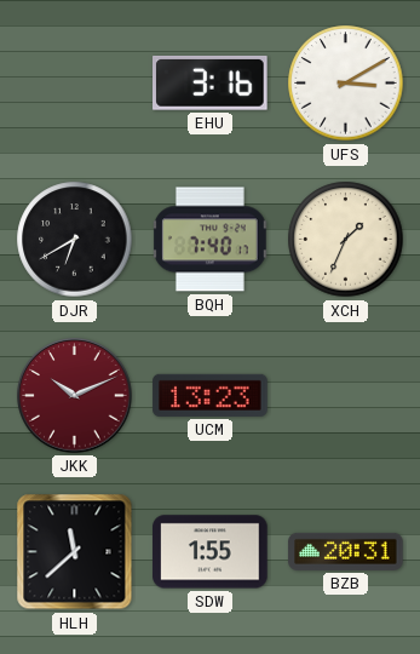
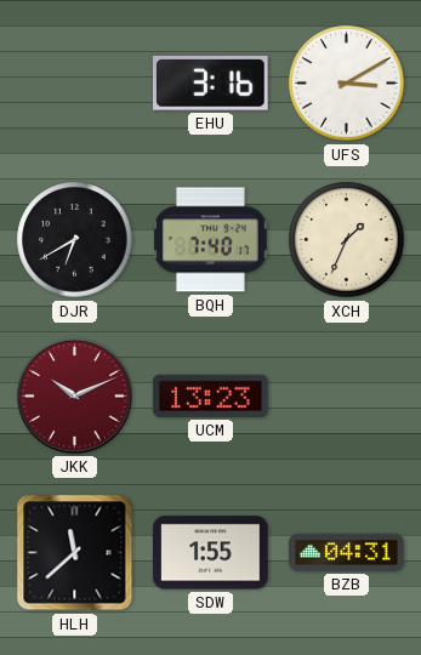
BZB: 20:31 -> 04:31
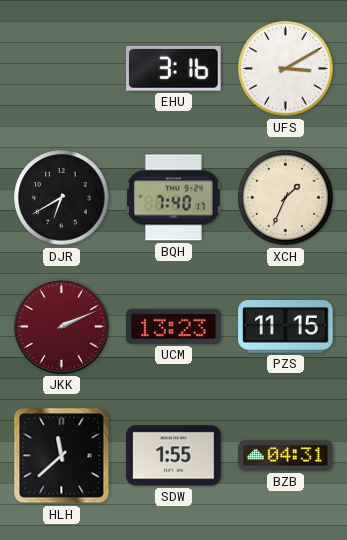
JKK: 10:11 -> 2:11
PZS: none -> 11:15
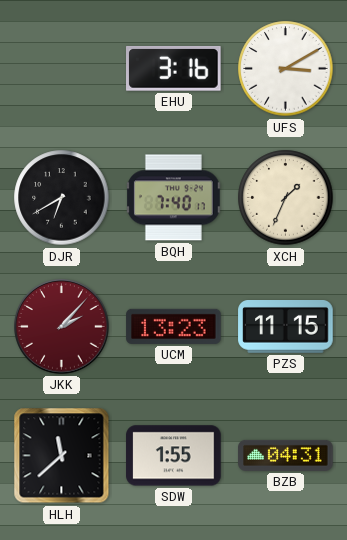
JKK: 2:11 -> 2:07
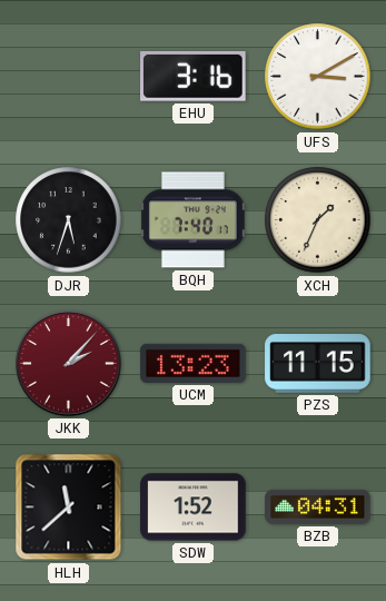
DJR: 6:40 -> 5:33
SDW: 1:55 -> 1:52
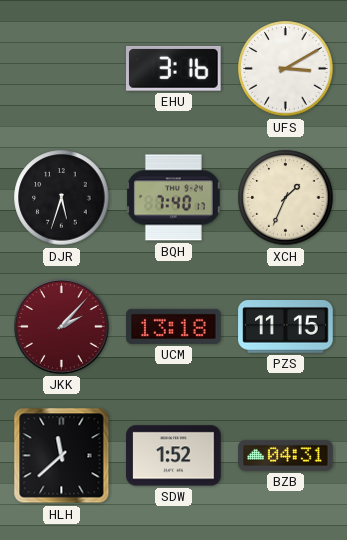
UCM: 13:23 -> 13:18
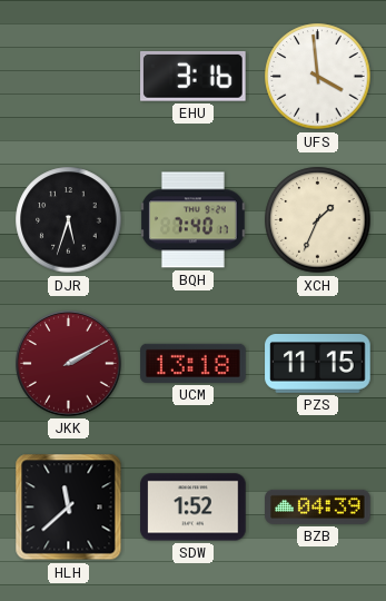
UFS: 3:10 -> 3:59
JKK: 2:07 -> 2:10
BZB: 04:31 -> 04:39
